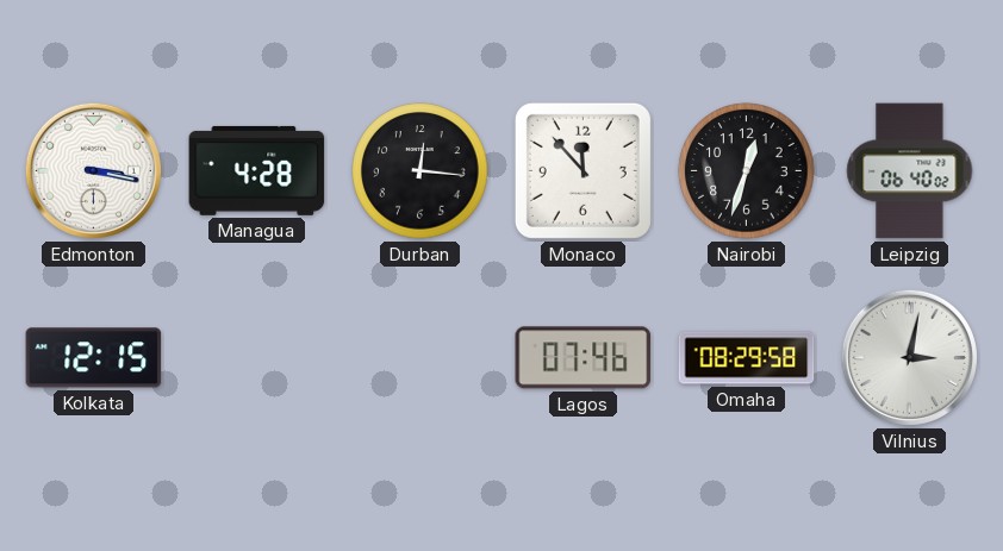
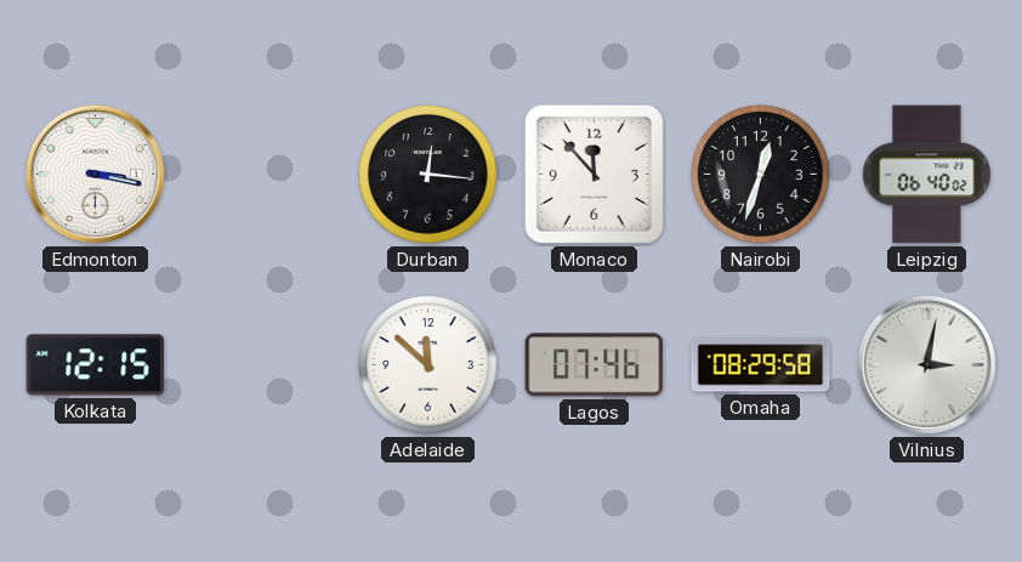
Managua: 4:28 -> none
Adelaide: none -> 11:52
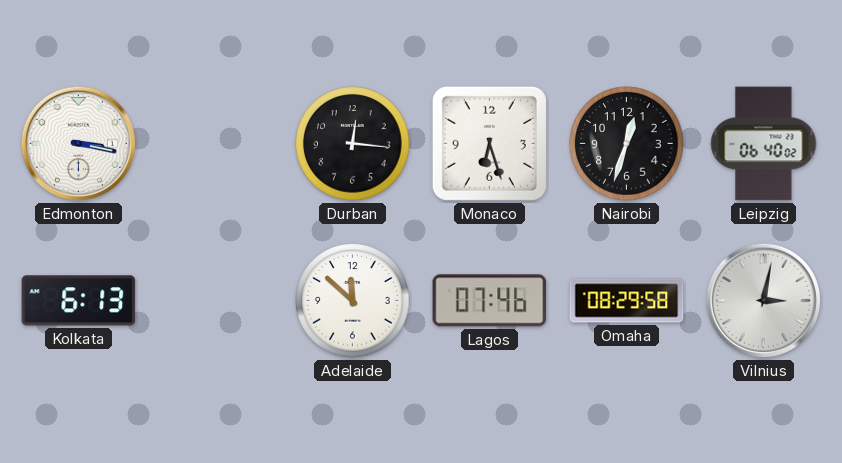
Monaco: 11:53 -> 6:27
Kolkata: 12:15 -> 6:13
